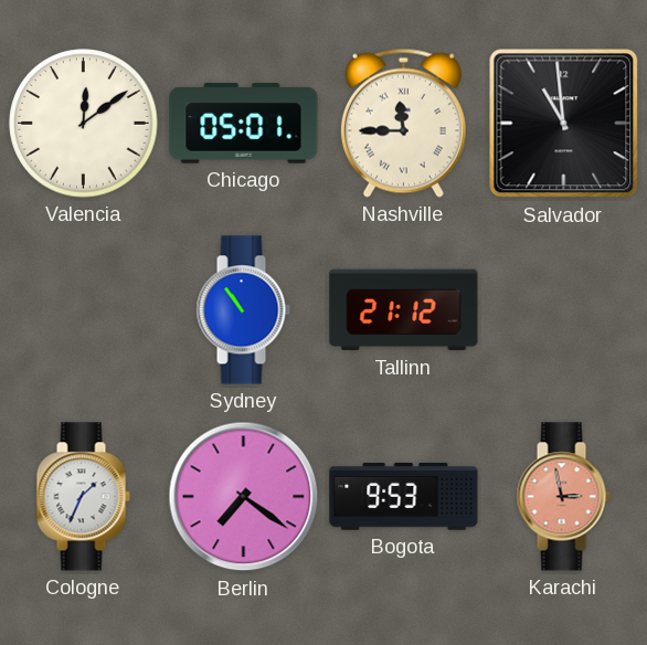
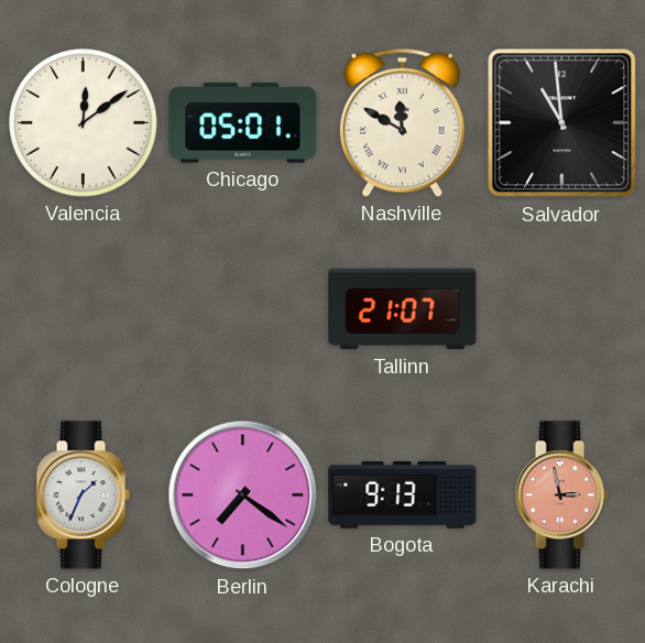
Nashville: 11:45 -> 11:50
Sydney: 10:54 -> none
Tallinn: 21:12 -> 21:07
Bogota: 9:53 -> 9:13
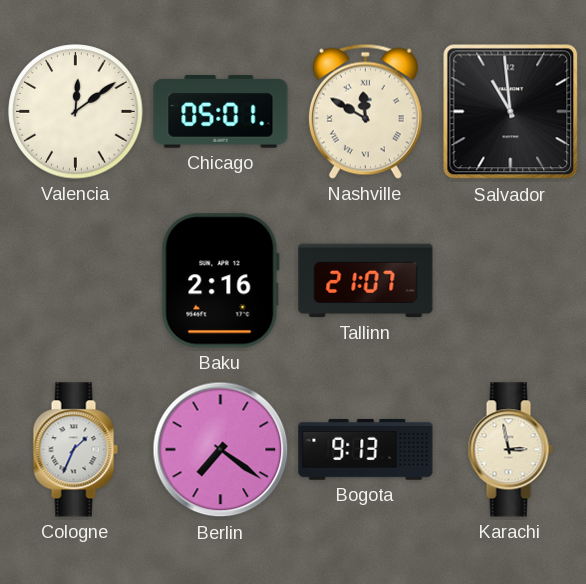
Baku: none -> 2:16
Karachi dial: salmon -> cream
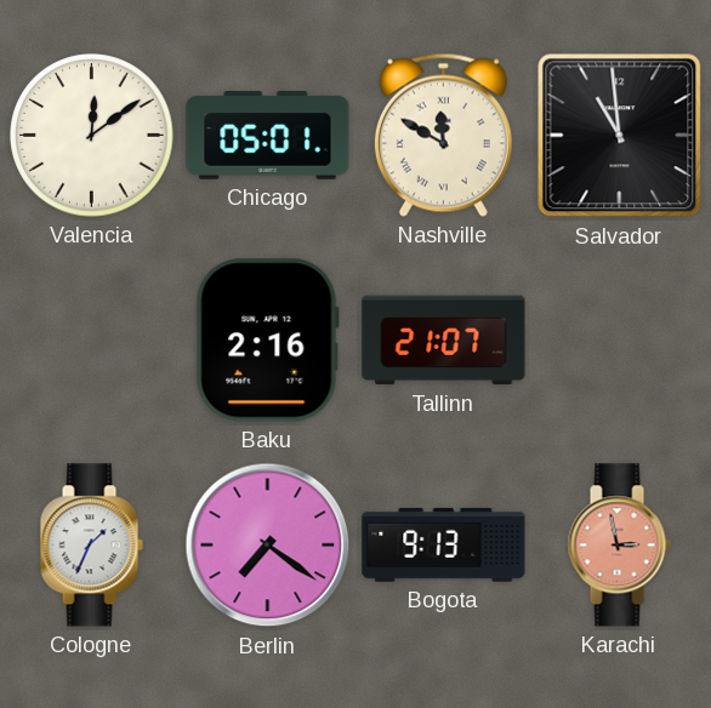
Karachi dial: cream -> salmon
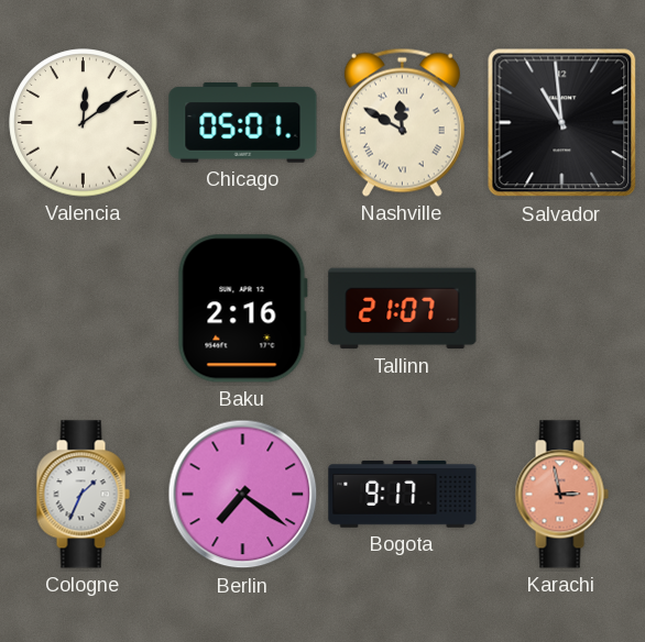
Bogota: 9:13 -> 9:17
